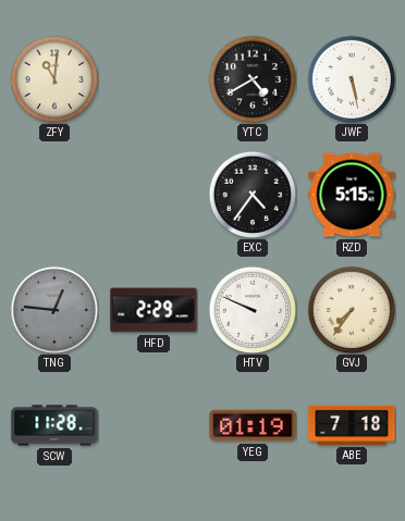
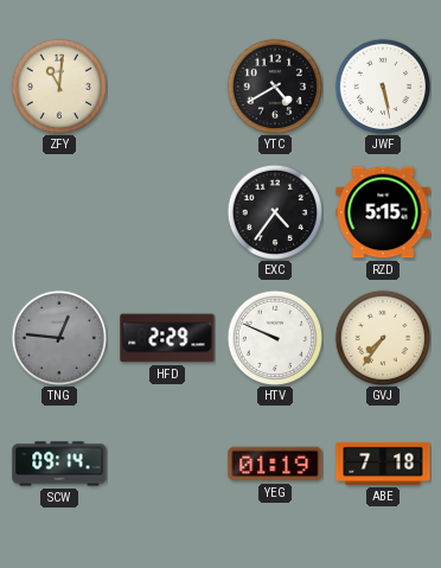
SCW: 11:28 -> 09:14
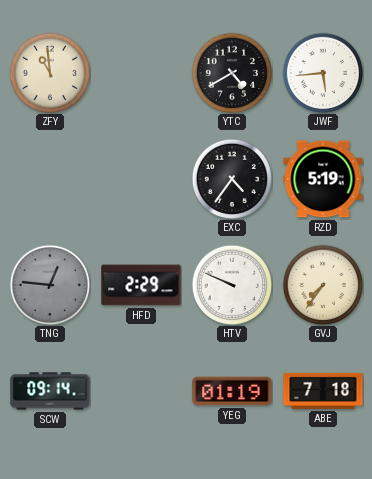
ZFY: 11:01 -> 10:59
JWF: 5:28 -> 5:44
RZD: 5:15 -> 5:19
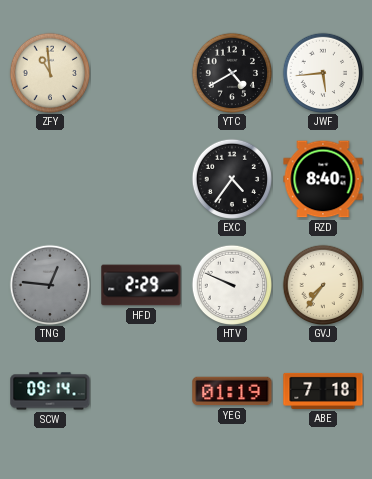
RZD: 5:19 -> 8:40
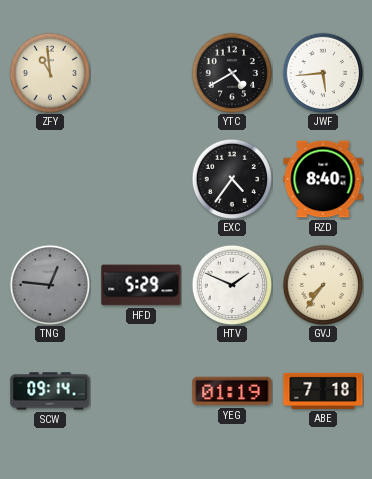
HFD: 2:29 -> 5:29
HTV: 9:49 -> 1:49
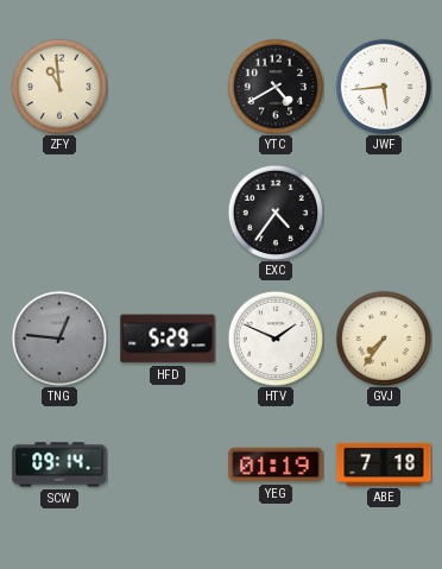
RZD: 8:40 -> none
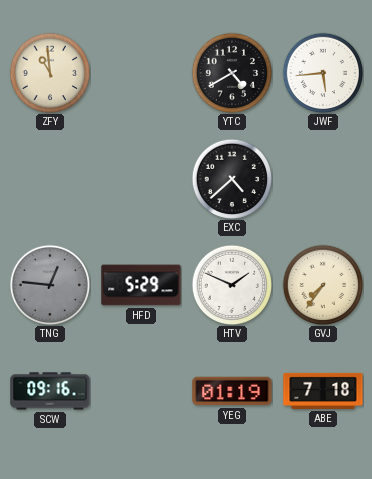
EXC: 4:36 -> 4:38
SCW: 09:14 -> 09:16
